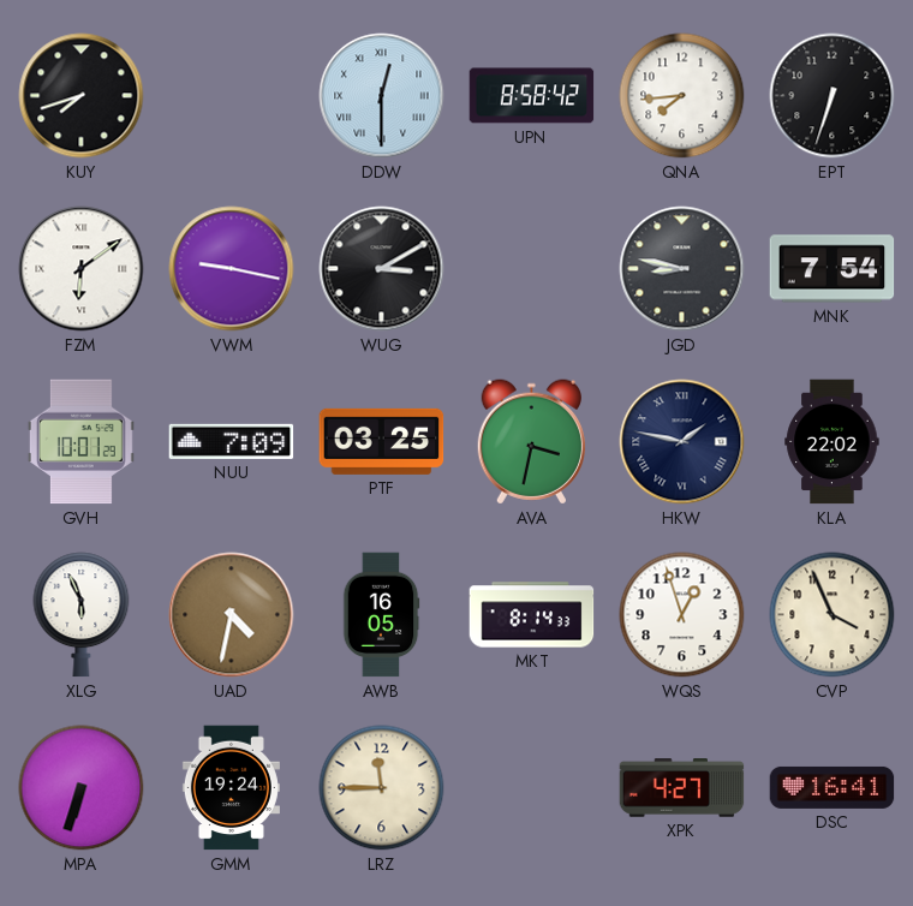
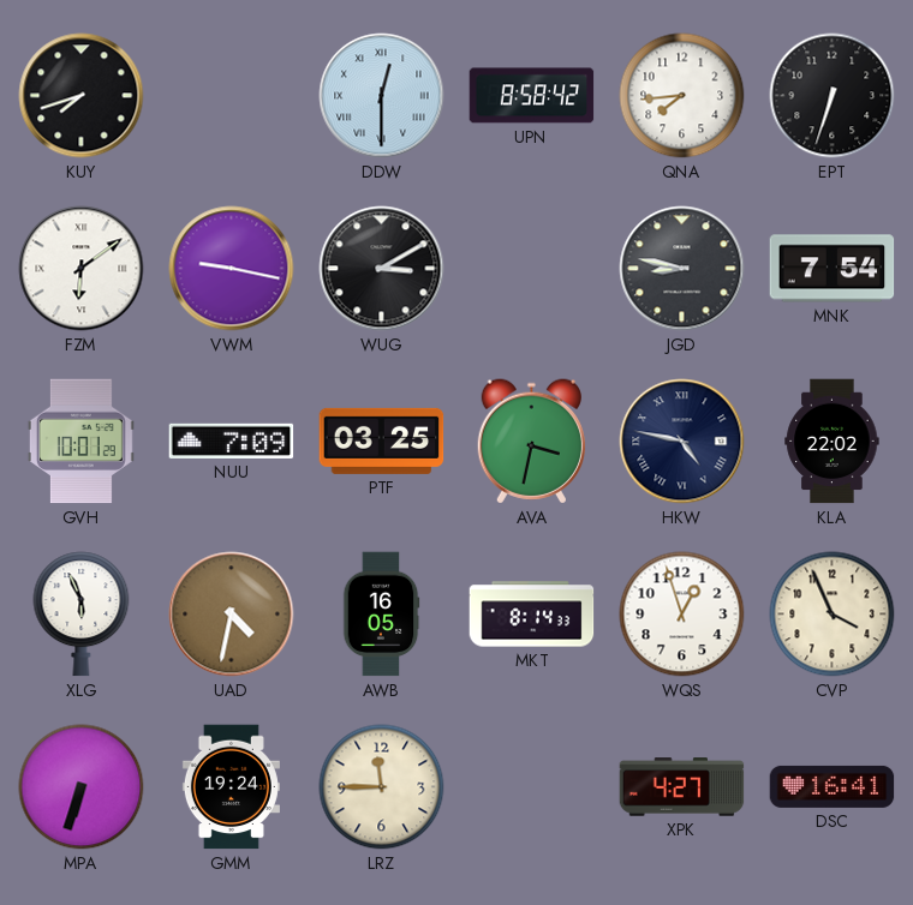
HKW: 1:47 -> 4:47
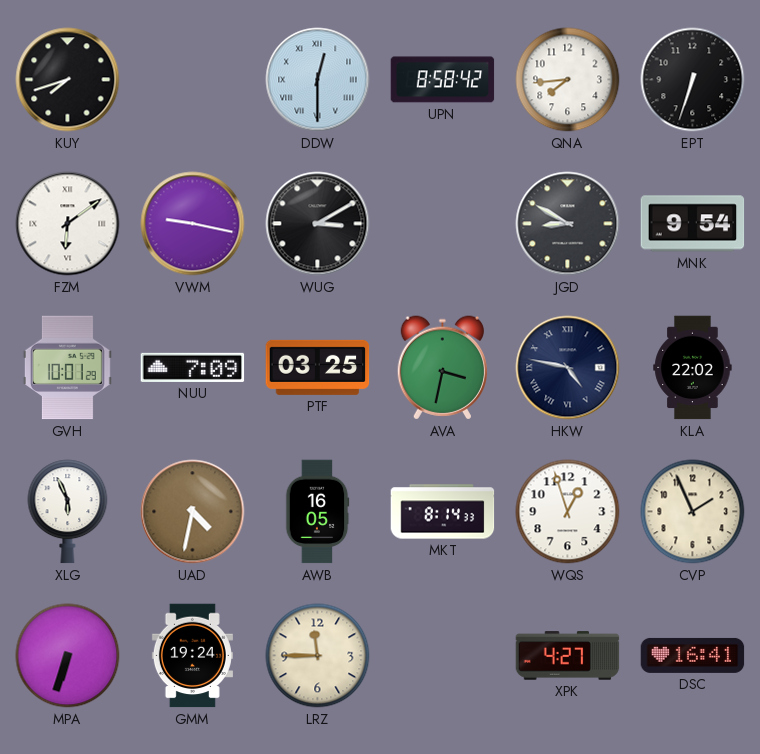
JGD: 8:47 -> 8:50
MNK: 7:54 -> 9:54
CVP: 3:56 -> 1:56
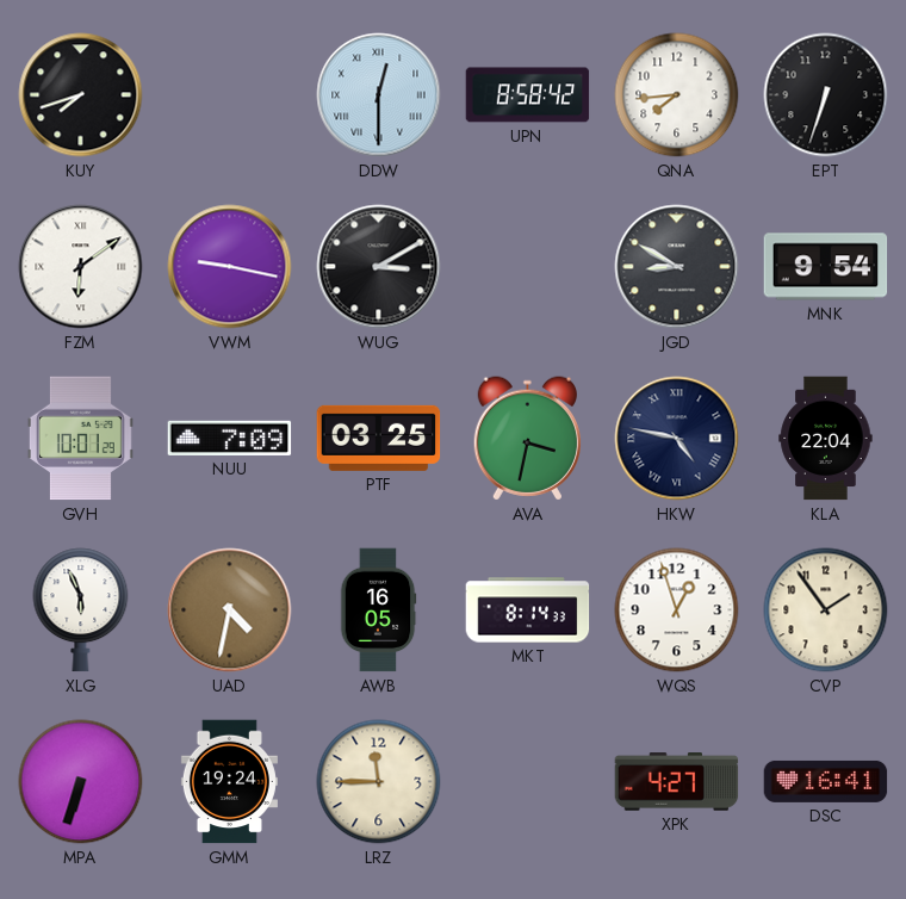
KLA: 22:02 -> 22:04
CVP: 1:56 -> 1:54
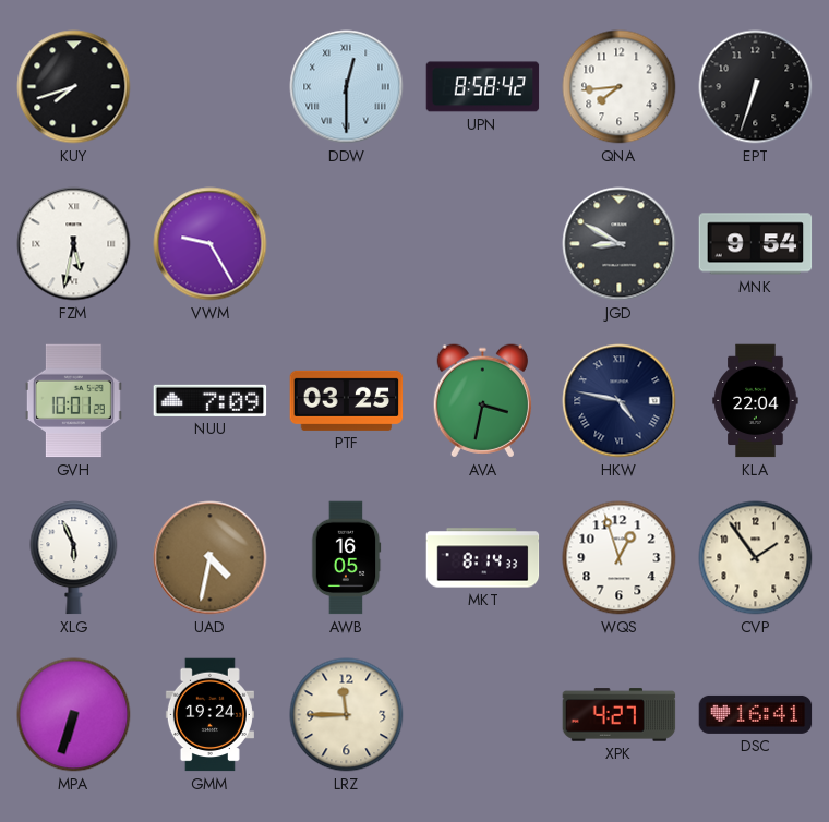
FZM: 6:09 -> 5:32
VWM: 9:17 -> 9:25
WUG: 3:10 -> none
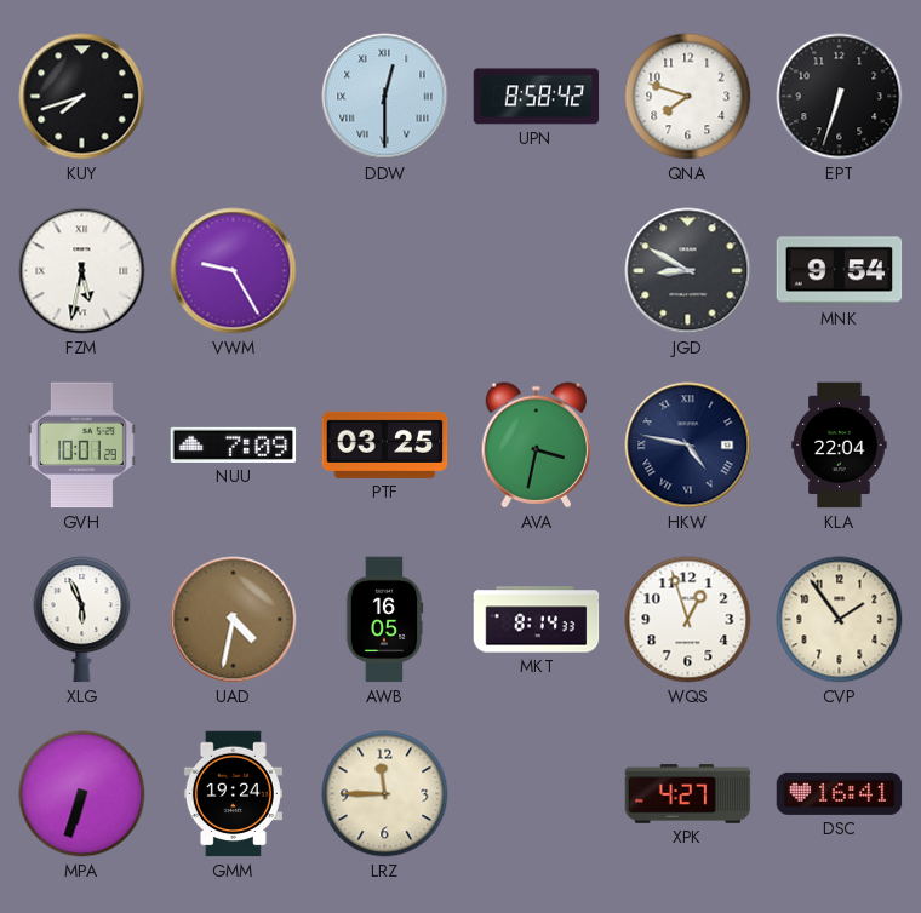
QNA: 7:44 -> 7:48
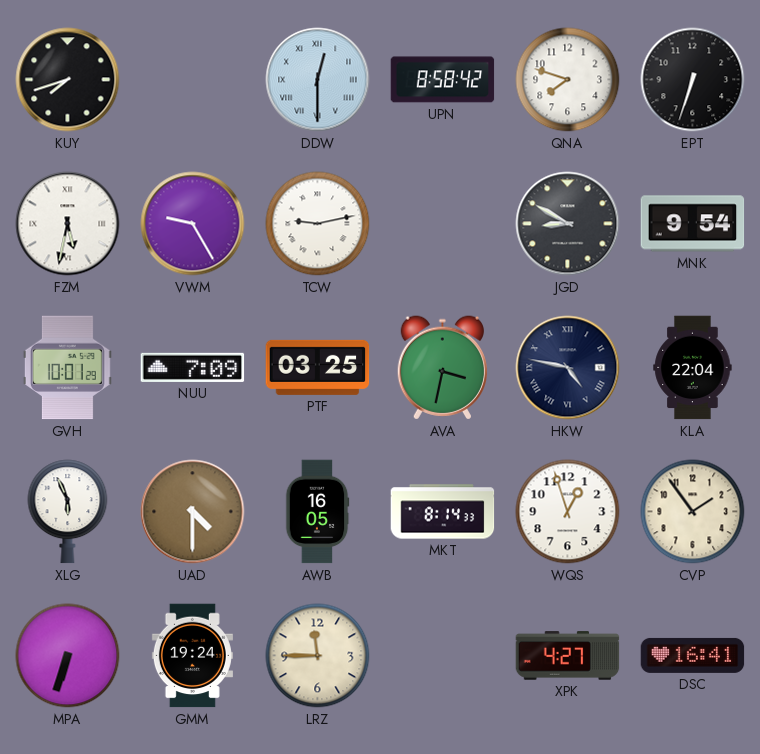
TCW: none -> 9:13
UAD: 4:32 -> 4:30
